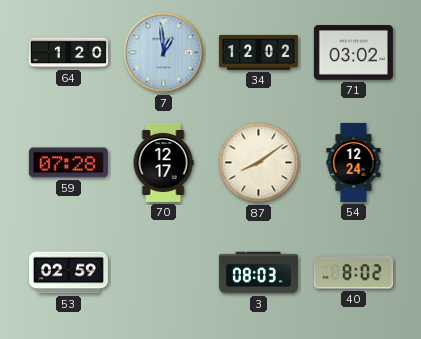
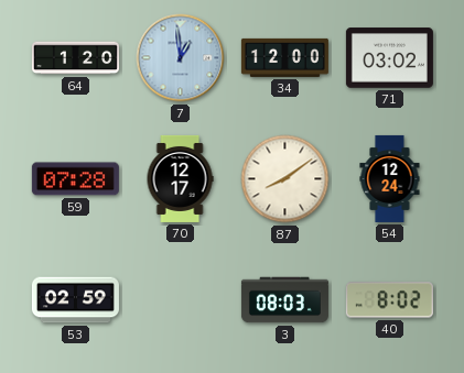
34: 12:02 -> 12:00
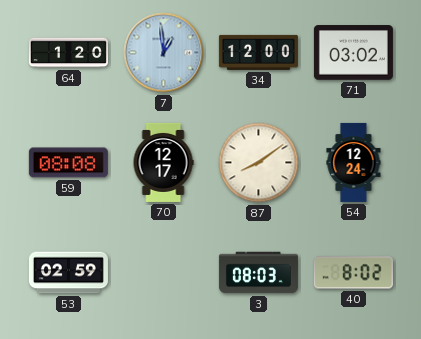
59: 07:28 -> 08:08
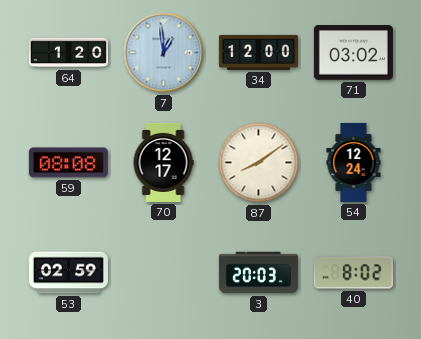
3: 08:03 -> 20:03
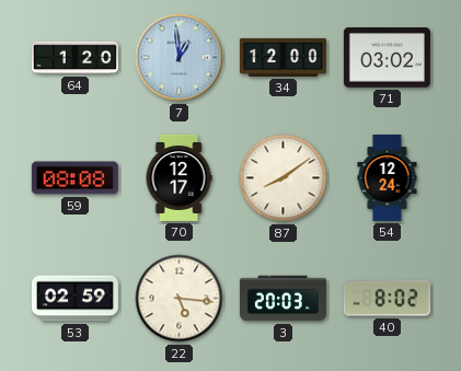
22: none -> 5:16
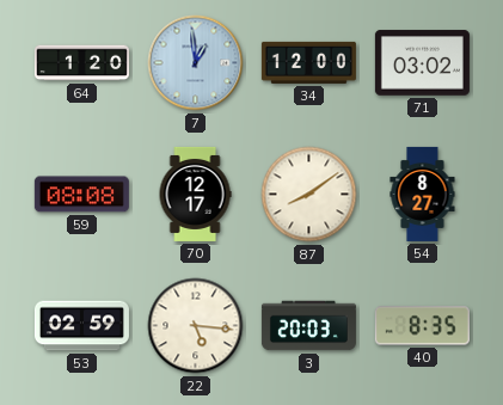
54: 12:24 -> 8:27
40: 8:02 -> 8:35
